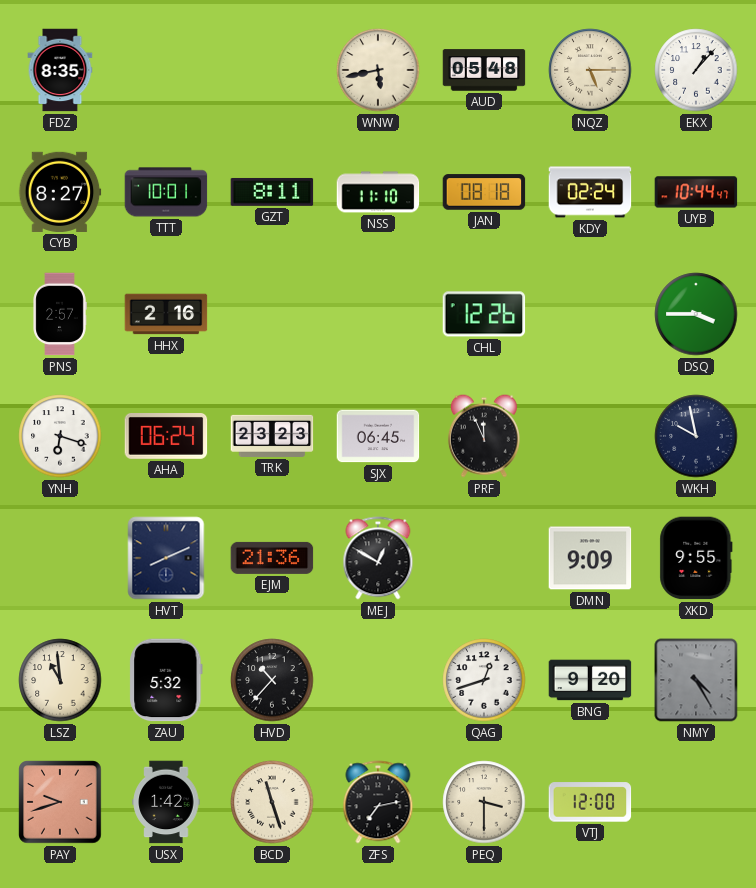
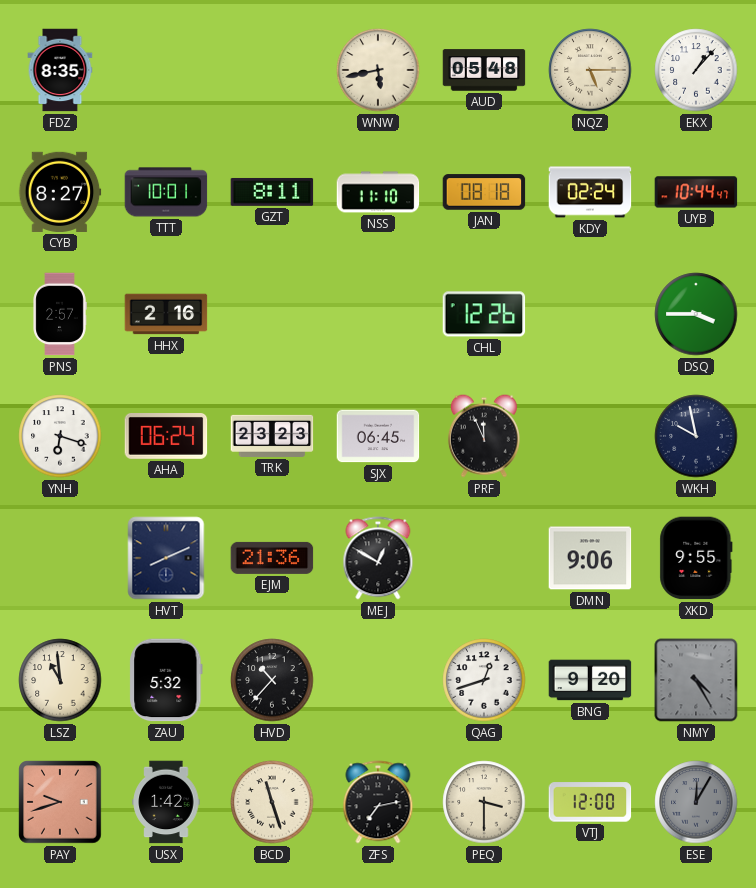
DMN: 9:09 -> 9:06
ESE: none -> 12:05
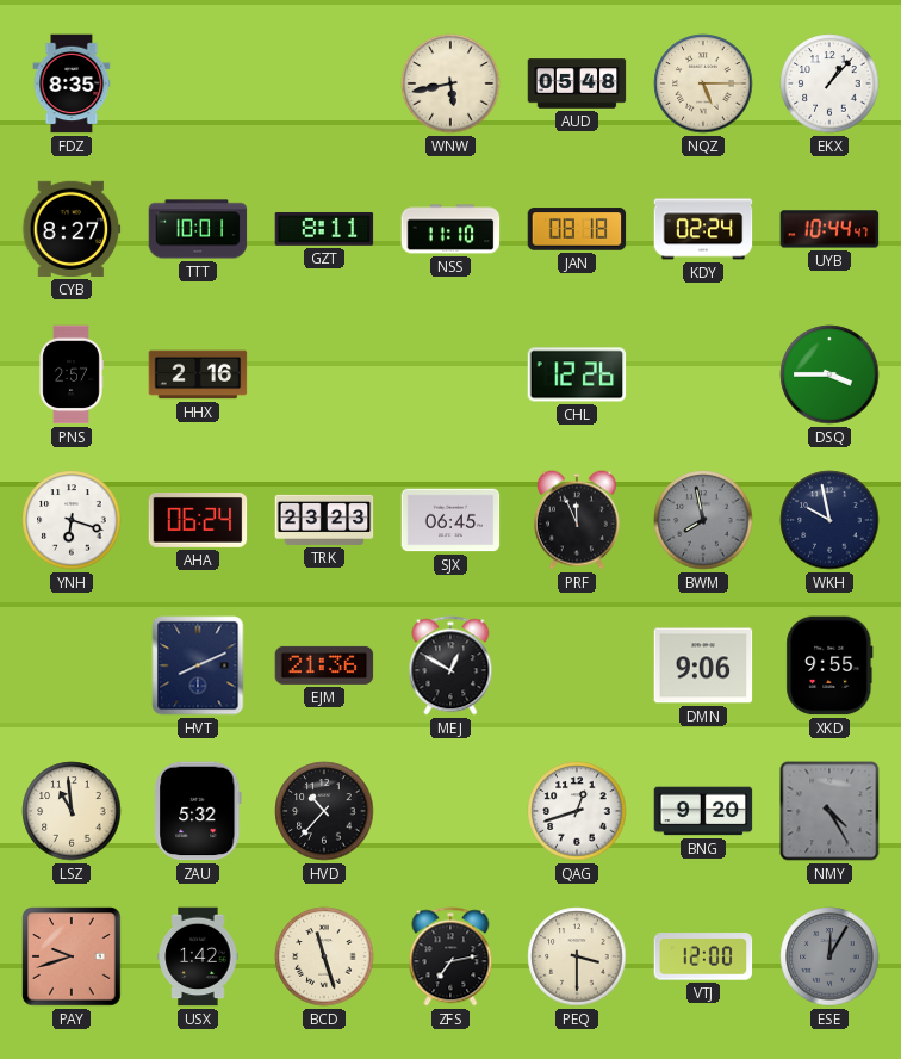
BWM: none -> 7:58
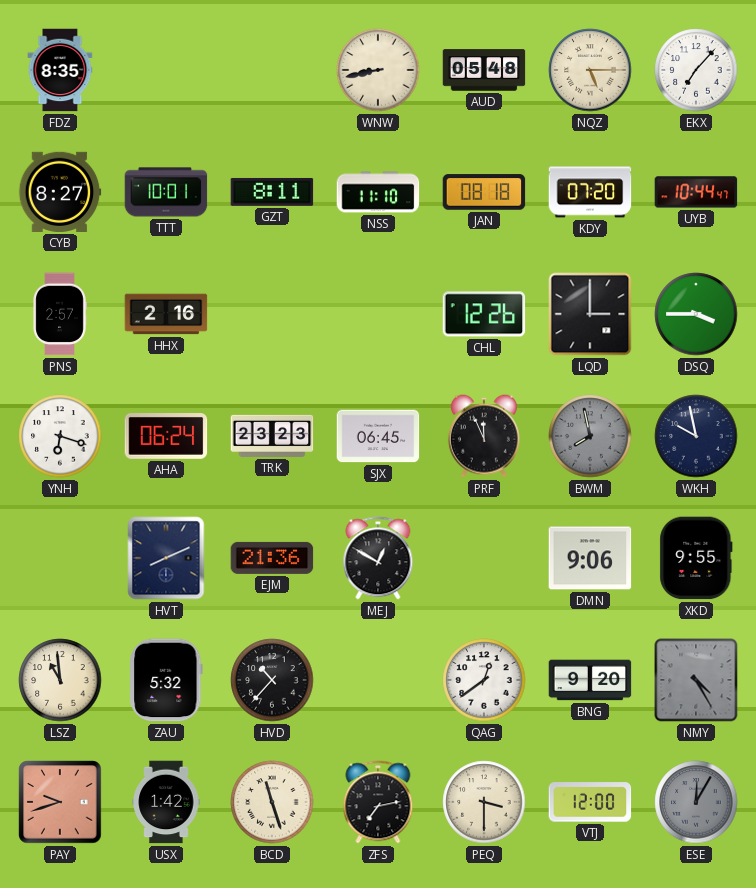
WNW: 5:43 -> 8:43
EKX: 1:07 -> 7:07
KDY: 02:24 -> 07:20
LQD: none -> 3:00
QAG: 12:42 -> 12:39
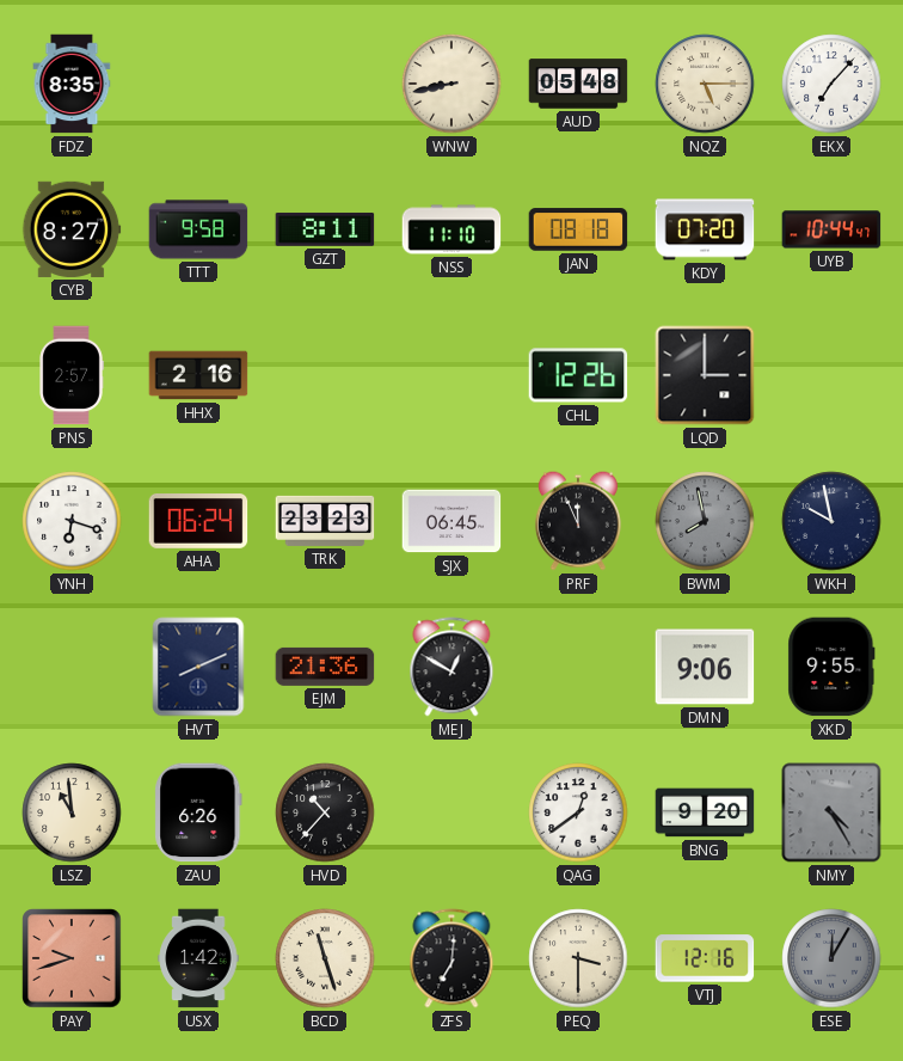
TTT: 10:01 -> 9:58
DSQ: 3:45 -> none
ZAU: 5:32 -> 6:26
ZFS: 7:13 -> 7:01
VTJ: 12:00 -> 12:16
